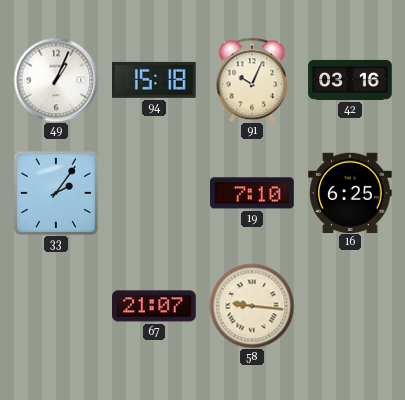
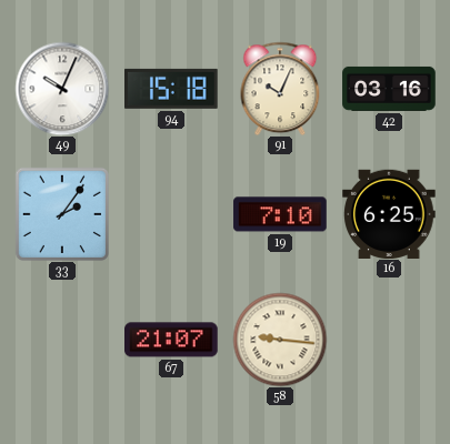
49: 1:04 -> 10:04
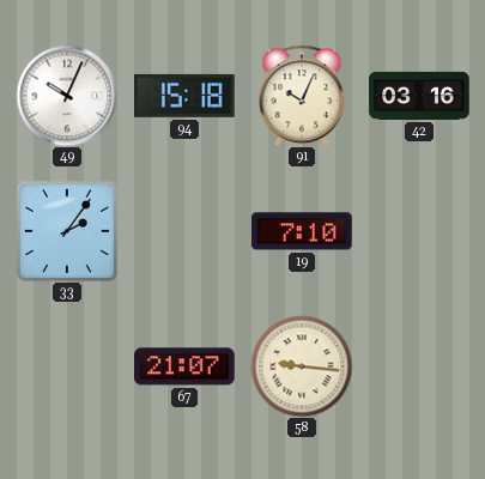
16: 6:25 -> none
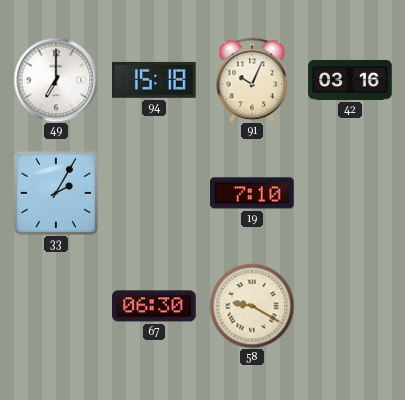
49: 10:04 -> 7:00
33: 2:06 -> 2:05
67: 21:07 -> 06:30
58: 9:16 -> 9:20
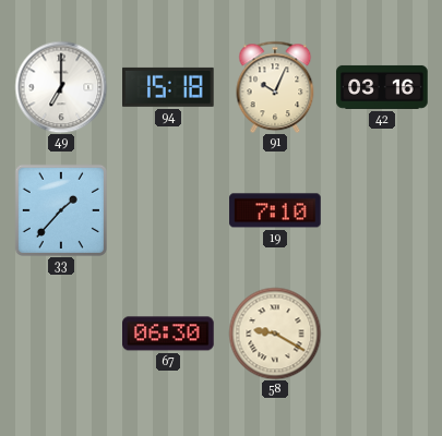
33: 2:05 -> 1:37
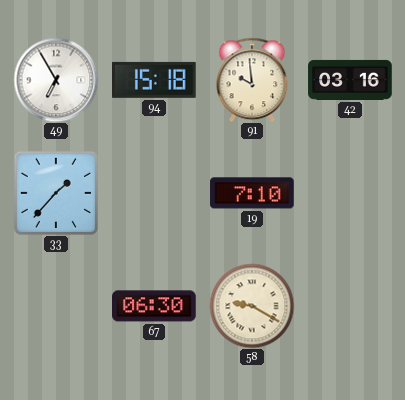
49: 7:00 -> 6:55
91: 10:04 -> 9:59
